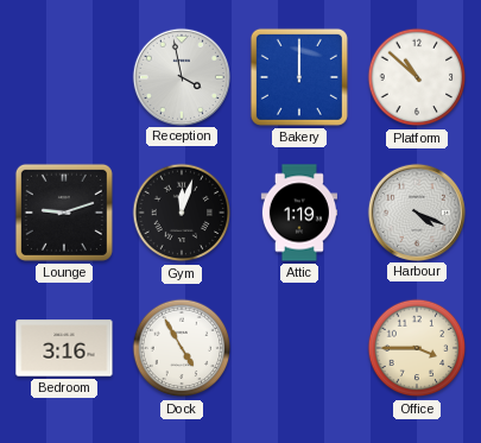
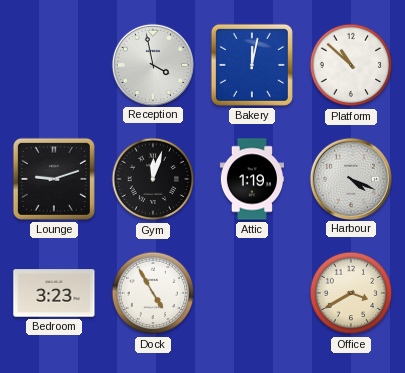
Bakery: 12:00 -> 12:02
Bedroom: 3:16 -> 3:23
Office: 3:45 -> 3:40
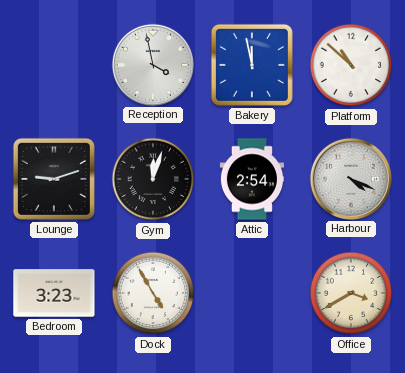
Bakery: 12:02 -> 11:58
Attic: 1:19 -> 2:54
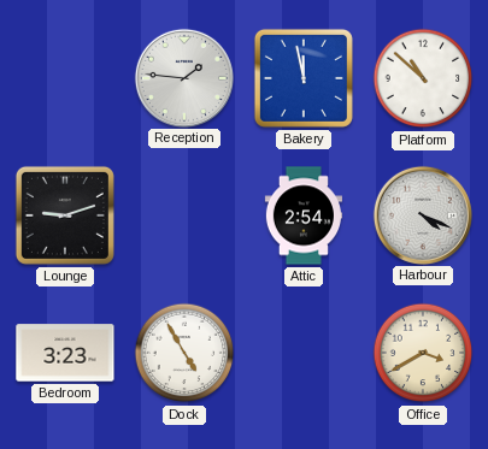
Reception: 3:58 -> 1:46
Gym: 12:03 -> none
